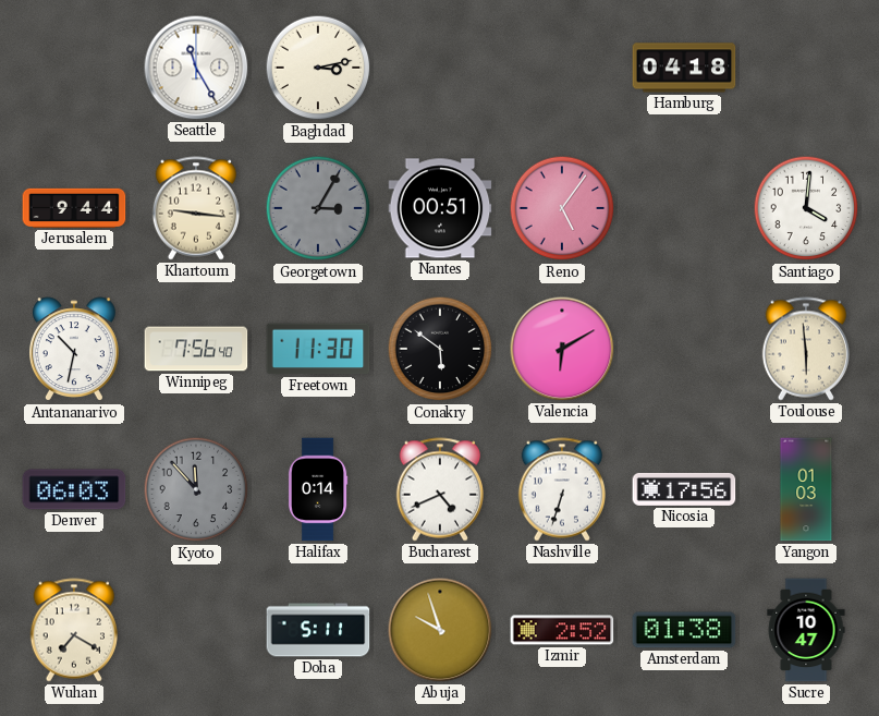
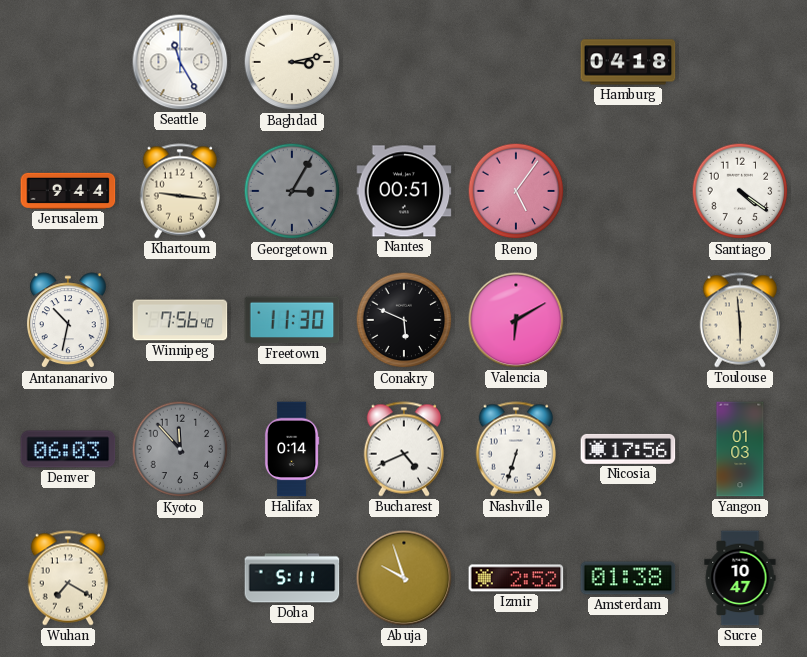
Santiago: 4:01 -> 4:21
Conakry: 5:51 -> 5:49
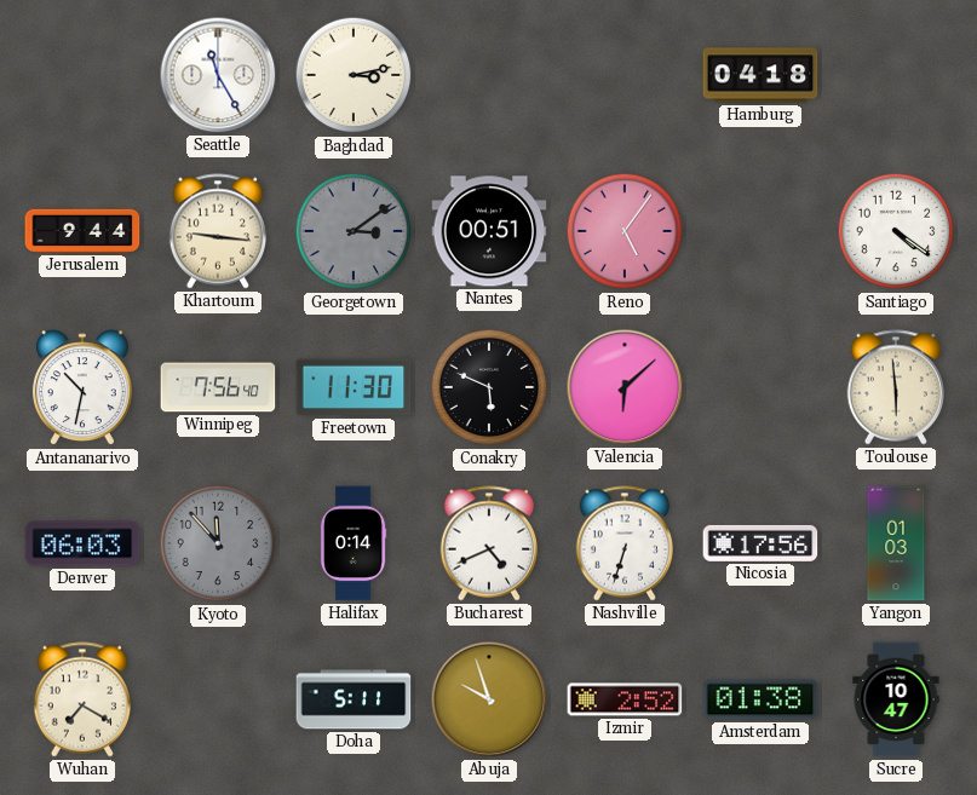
Georgetown: 3:05 -> 3:09
Valencia: 6:10 -> 6:08
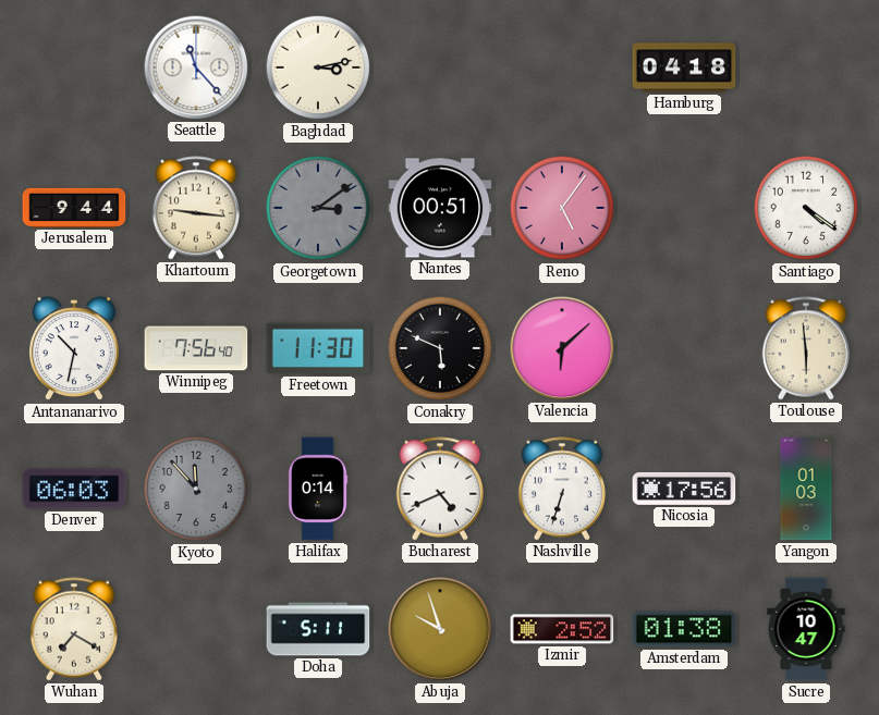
Seattle: 11:25 -> 11:23
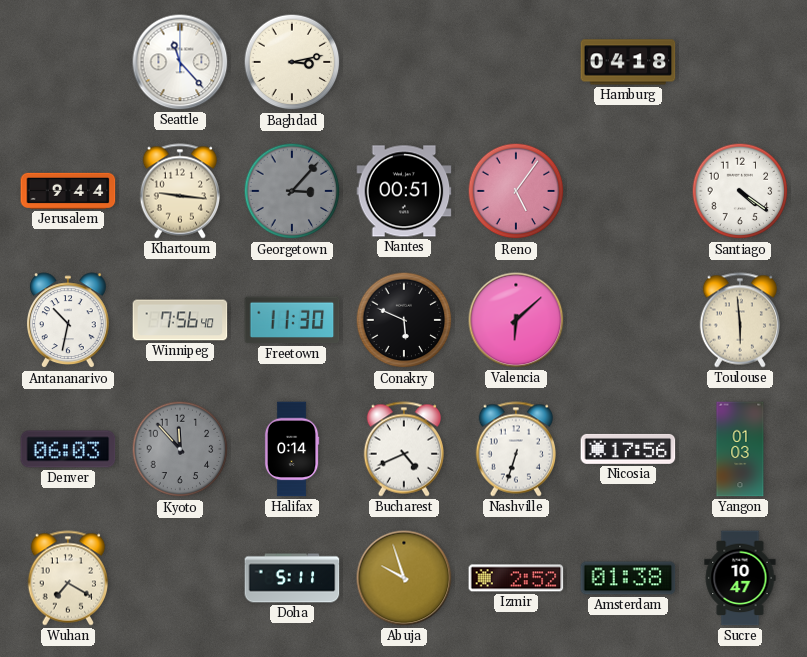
Georgetown: 3:09 -> 3:07
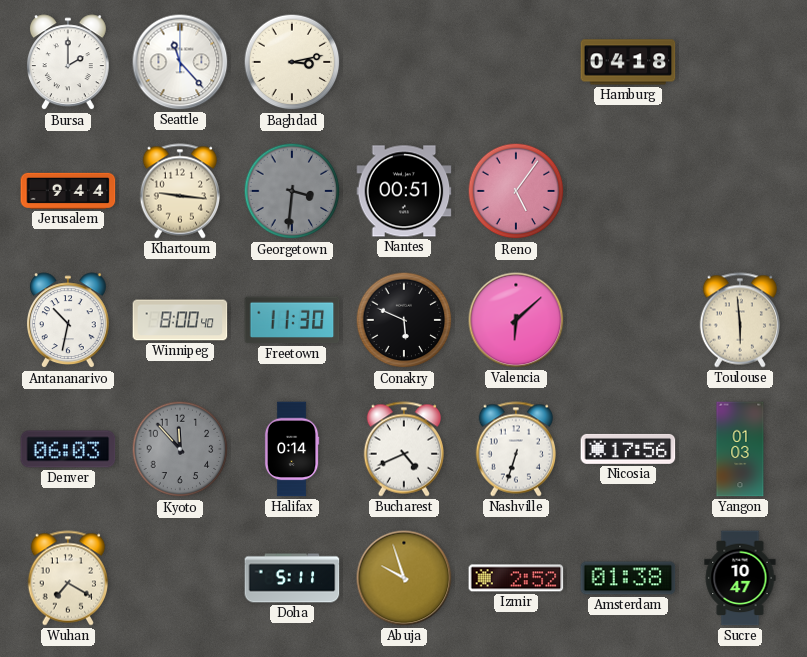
Bursa: none -> 2:00
Georgetown: 3:07 -> 3:31
Santiago: 4:21 -> none
Winnipeg: 7:56 -> 8:00
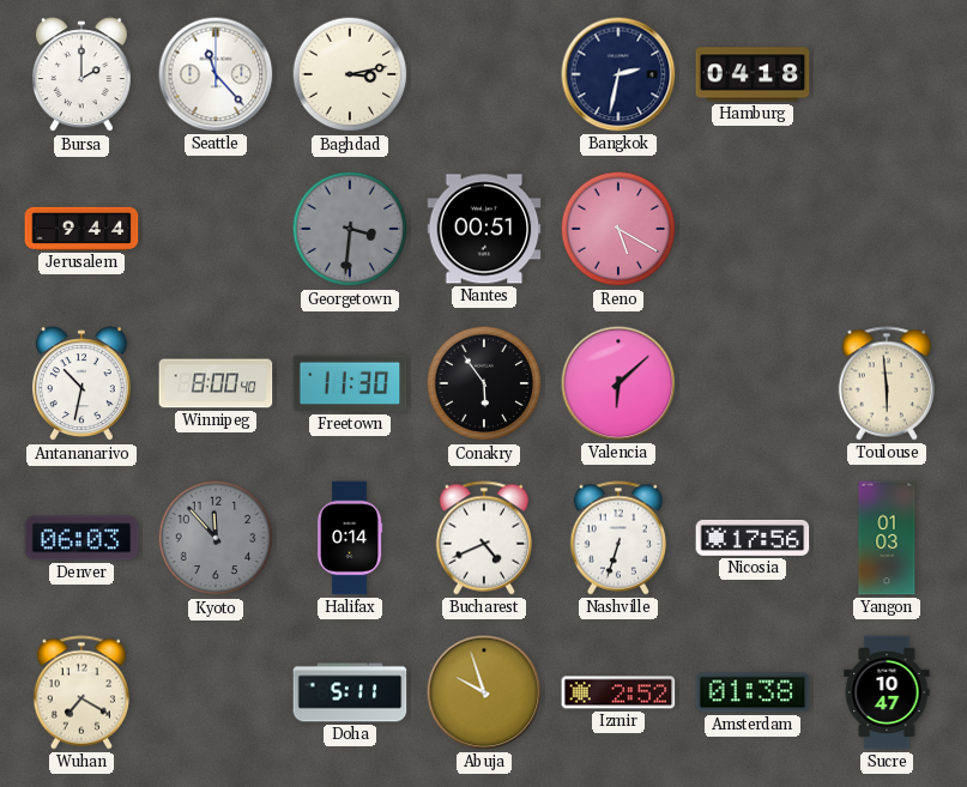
Bangkok: none -> 2:32
Khartoum: 9:16 -> none
Reno: 5:06 -> 5:20
Conakry: 5:49 -> 5:54
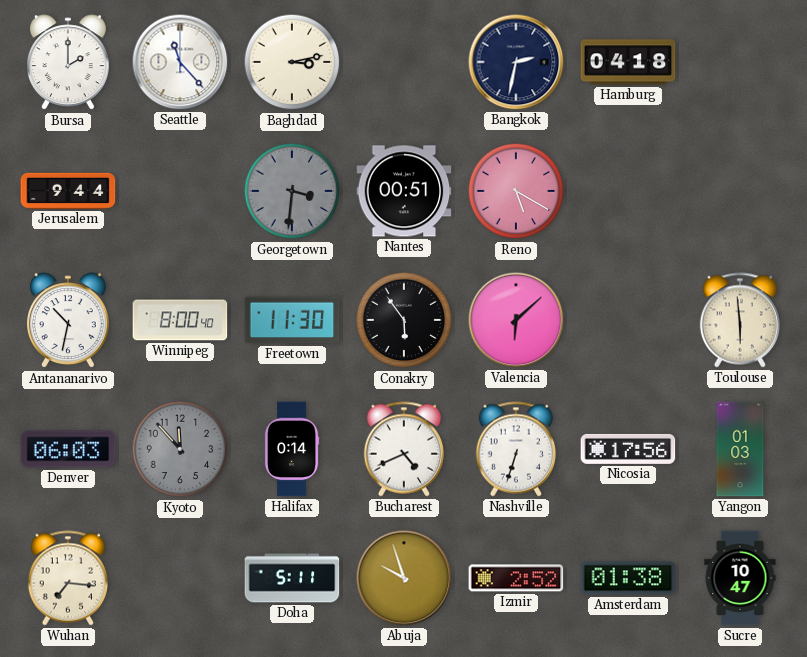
Wuhan: 7:20 -> 7:16
